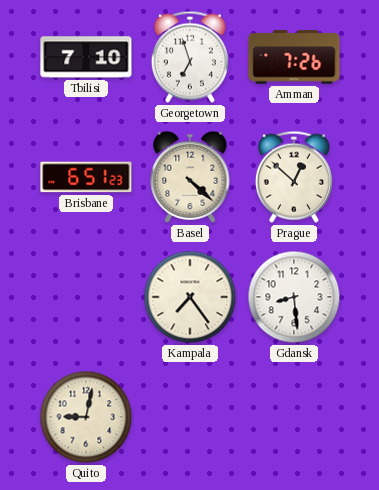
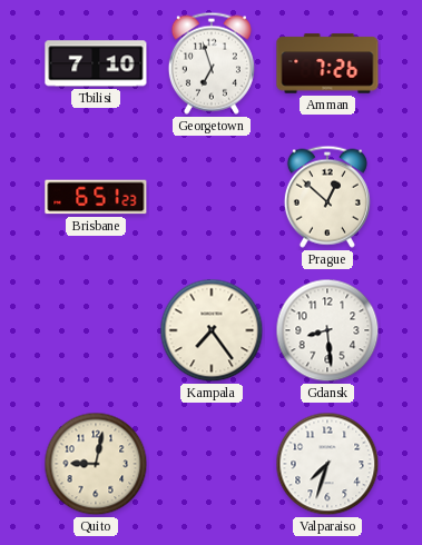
Basel: 4:22 -> none
Valparaiso: none -> 7:33
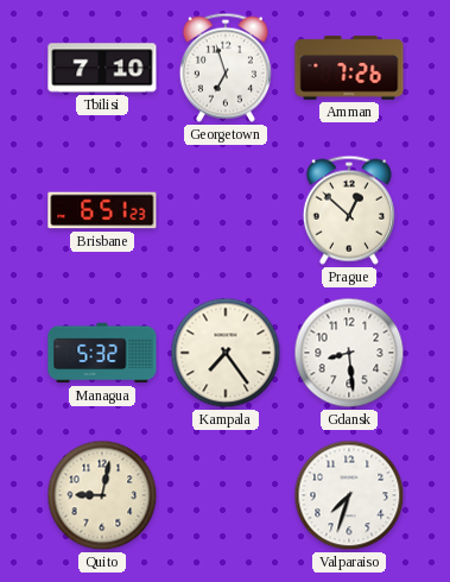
Managua: none -> 5:32
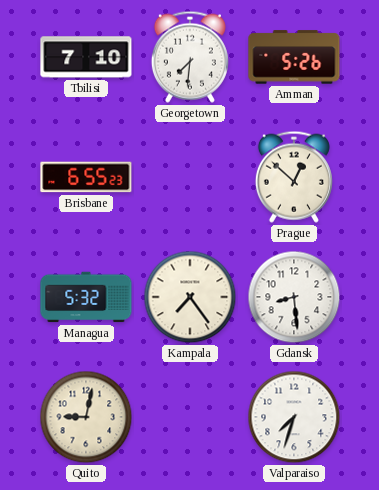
Georgetown: 6:57 -> 7:31
Amman: 7:26 -> 5:26
Brisbane: 6:51 -> 6:55
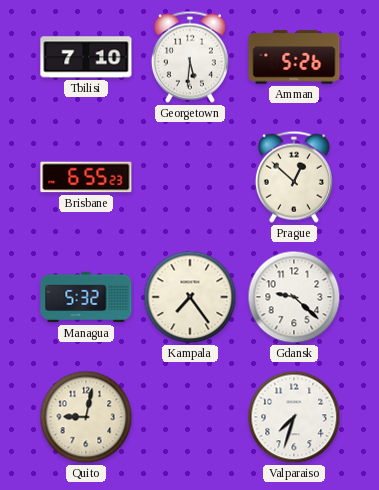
Georgetown: 7:31 -> 5:31
Gdansk: 8:29 -> 9:22
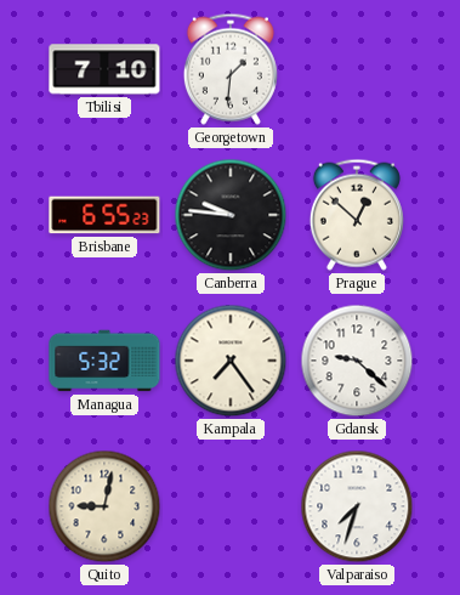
Georgetown: 5:31 -> 1:31
Amman: 5:26 -> none
Canberra: none -> 9:46
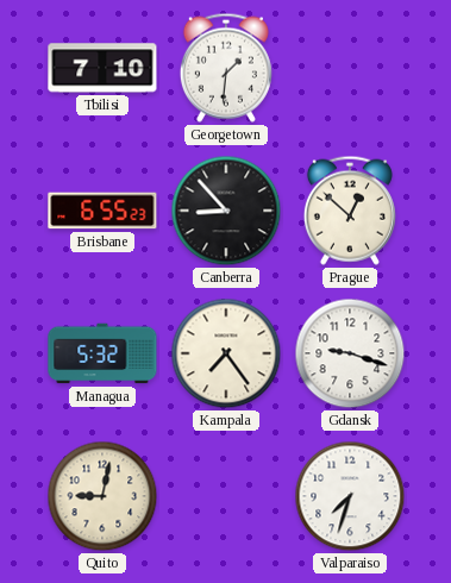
Canberra: 9:46 -> 8:53
Gdansk: 9:22 -> 9:18
